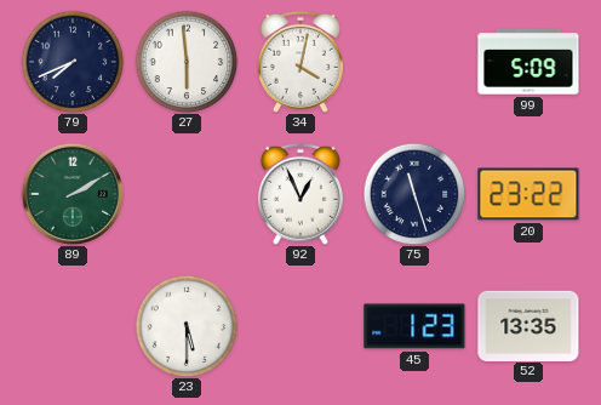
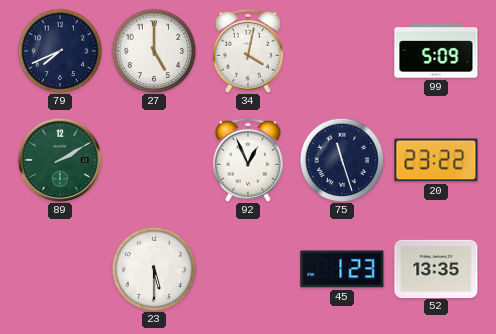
27: 5:59 -> 5:00
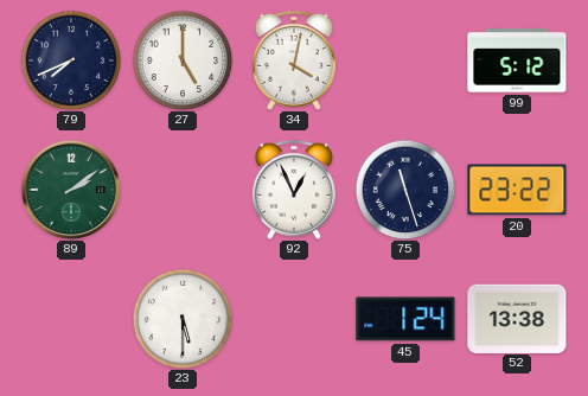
99: 5:09 -> 5:12
89: 2:10 -> 2:09
45: 1:23 -> 1:24
52: 13:35 -> 13:38
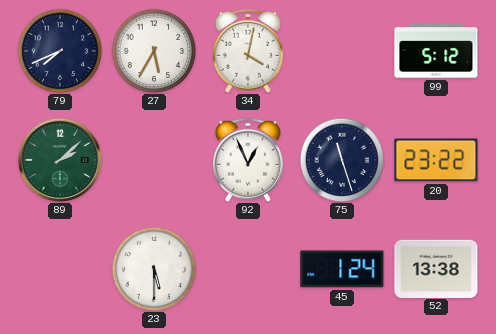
27: 5:00 -> 5:35
89: 2:09 -> 2:08
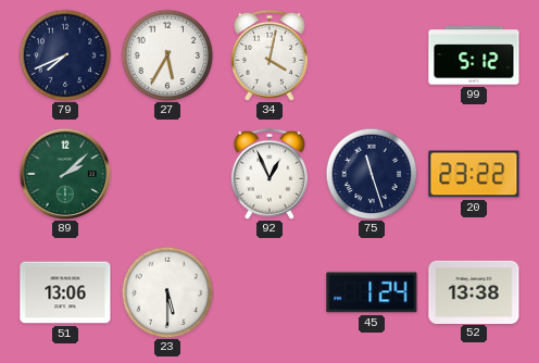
51: none -> 13:06
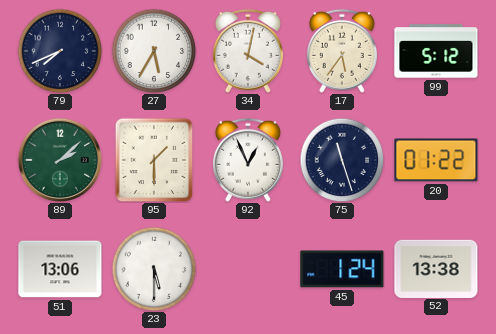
17: none -> 5:36
95: none -> 1:30
20: 23:22 -> 01:22
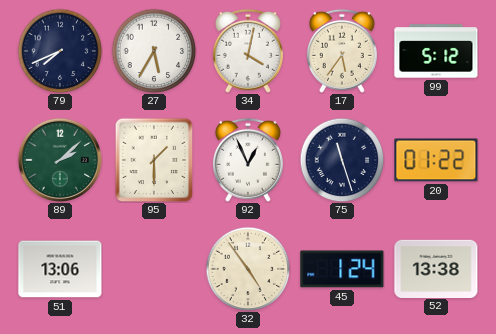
23: 5:30 -> none
32: none -> 4:54
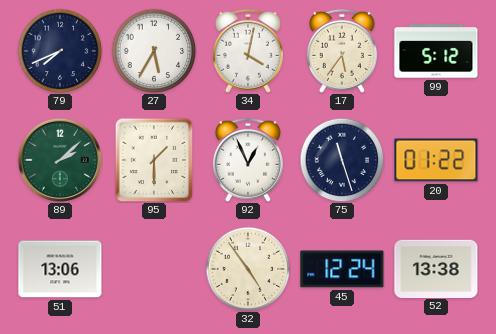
45: 1:24 -> 12:24
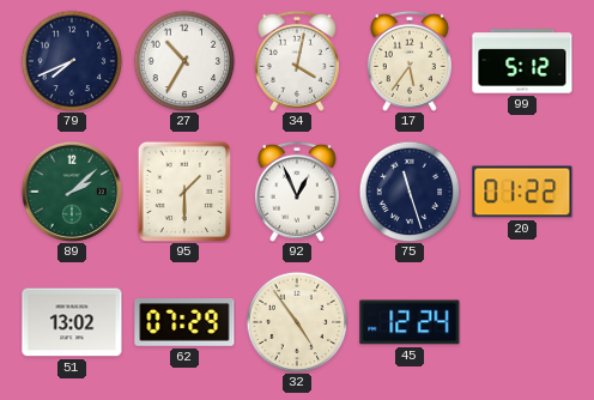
27: 5:35 -> 10:35
51: 13:06 -> 13:02
62: none -> 07:29
52: 13:38 -> none
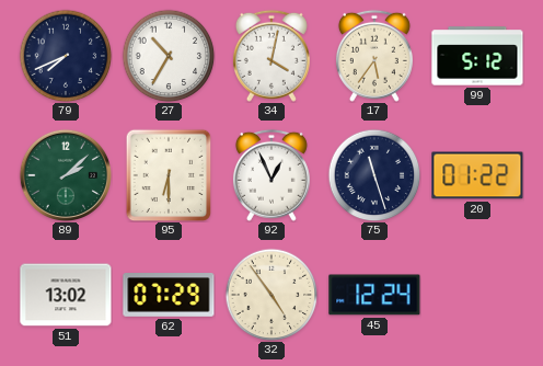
95: 1:30 -> 6:30
